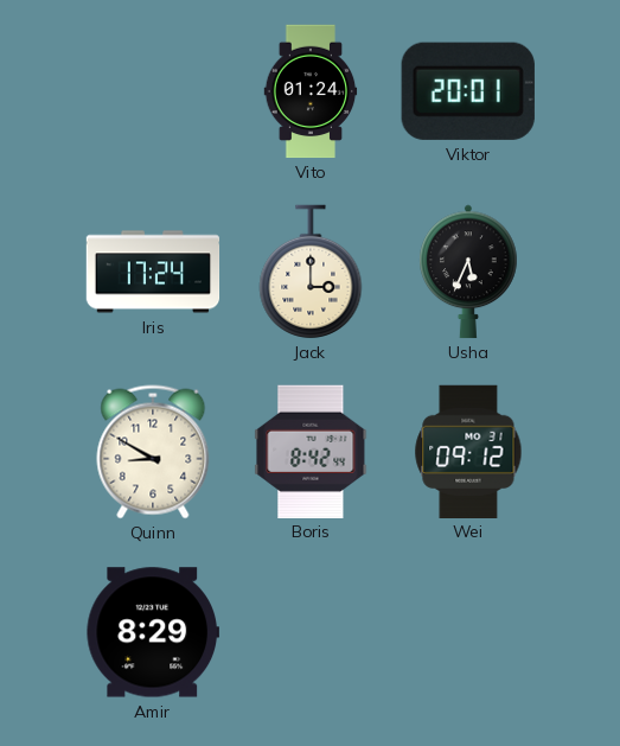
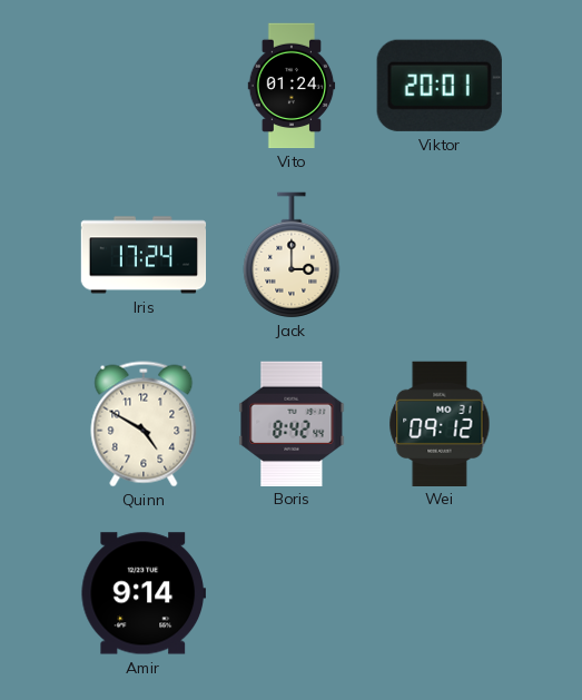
Usha: 5:34 -> none
Quinn: 8:50 -> 4:50
Amir: 8:29 -> 9:14
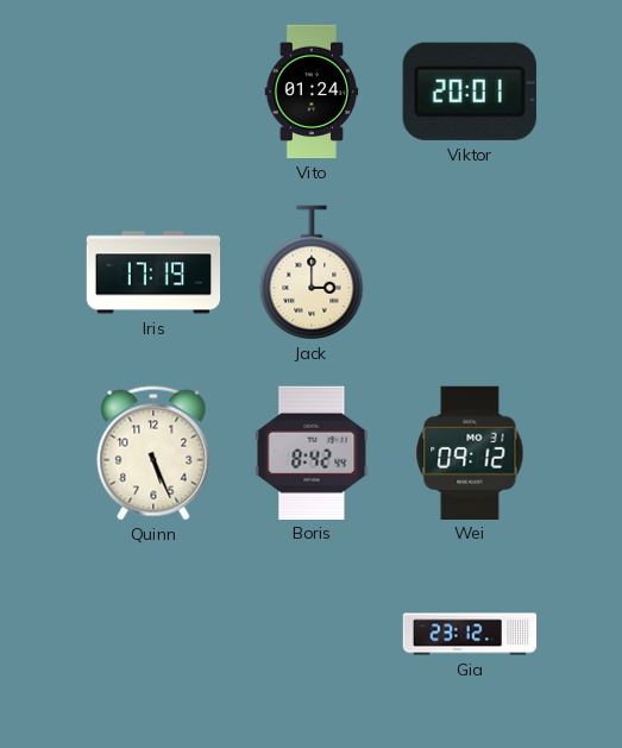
Iris: 17:24 -> 17:19
Quinn: 4:50 -> 5:26
Amir: 9:14 -> none
Gia: none -> 23:12
